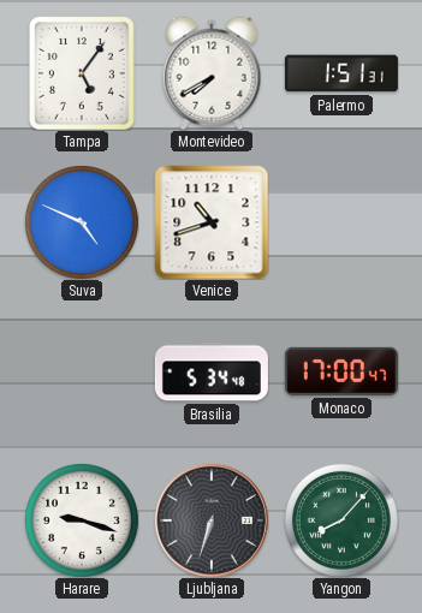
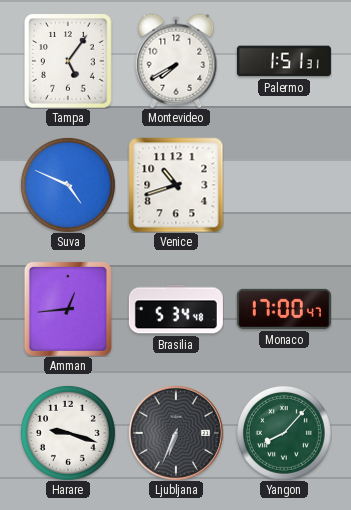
Amman: none -> 12:44
Ljubljana: 6:33 -> 6:34
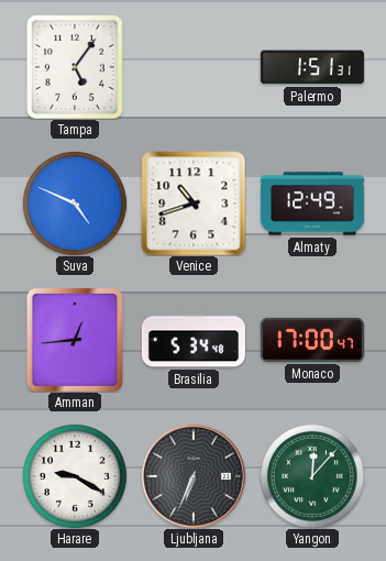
Montevideo: 7:40 -> none
Almaty: none -> 12:49
Harare: 9:18 -> 9:20
Yangon: 8:07 -> 12:07
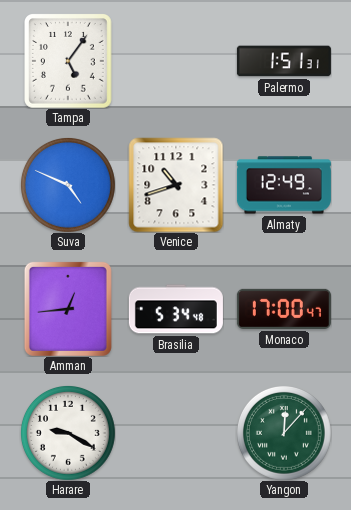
Ljubljana: 6:34 -> none
